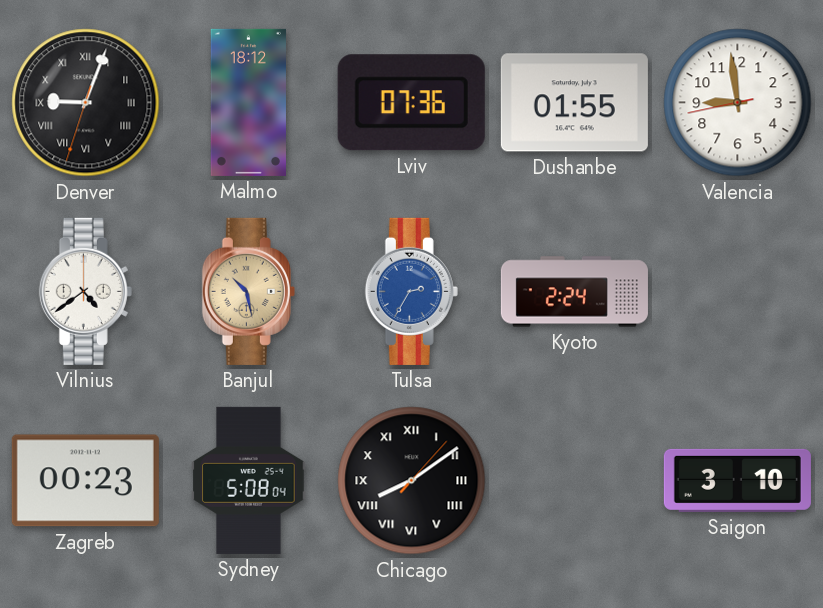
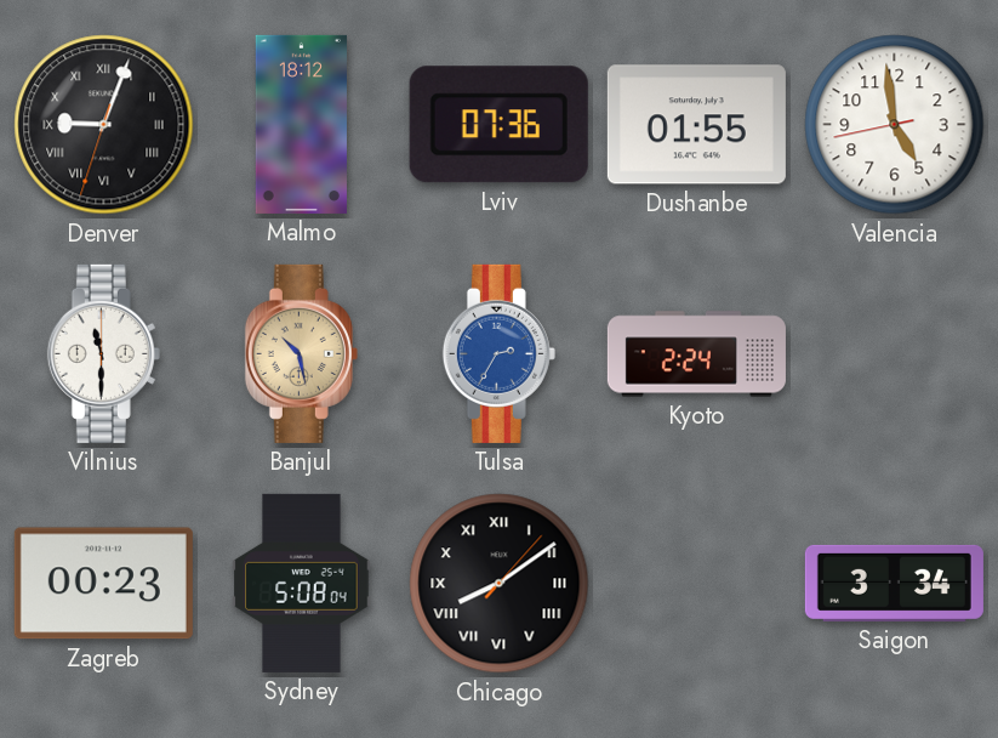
Valencia: 8:58 -> 4:58
Vilnius: 4:39 -> 11:30
Saigon: 3:10 -> 3:34
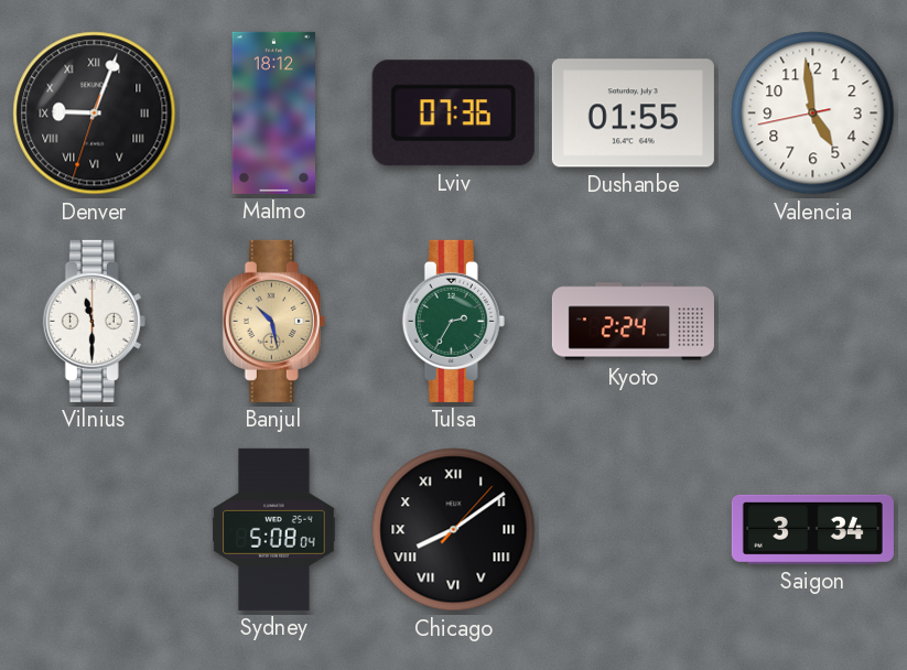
Tulsa dial: blue -> green
Zagreb: 00:23 -> none
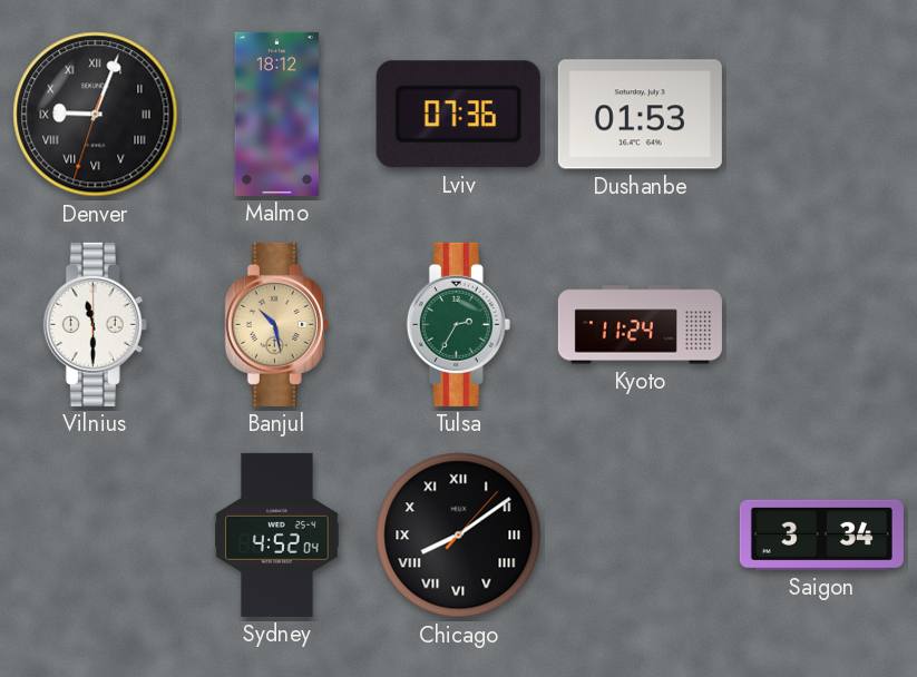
Dushanbe: 01:55 -> 01:53
Valencia: 4:58 -> none
Kyoto: 2:24 -> 11:24
Sydney: 5:08 -> 4:52
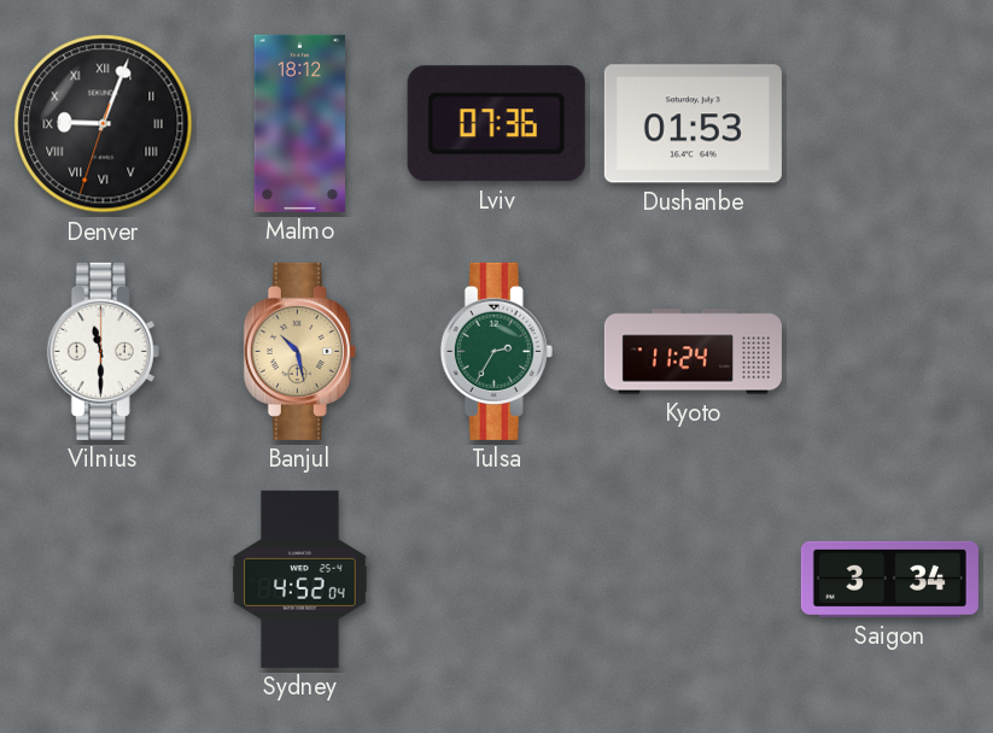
Chicago: 8:09 -> none
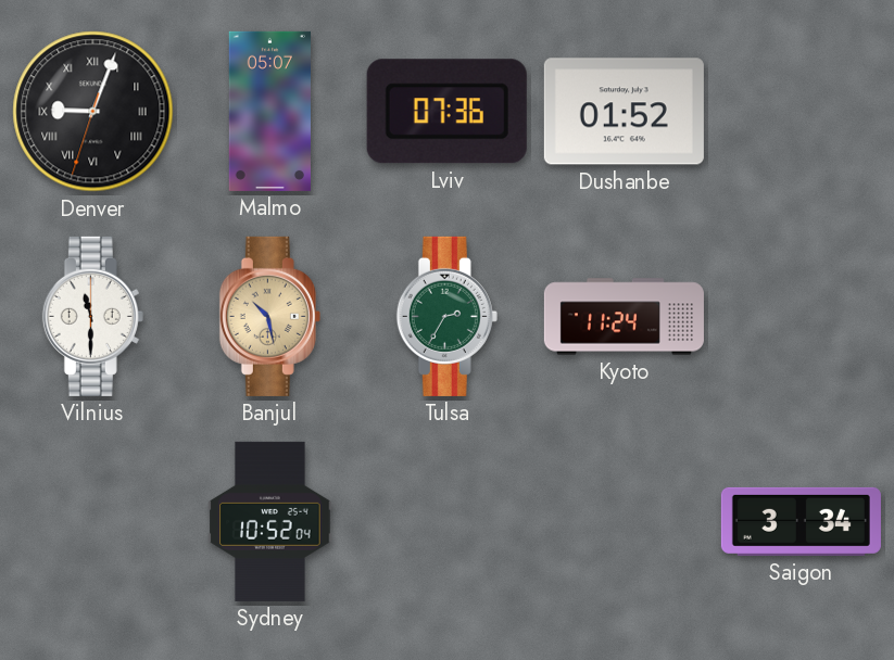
Malmo: 18:12 -> 05:07
Dushanbe: 01:53 -> 01:52
Sydney: 4:52 -> 10:52
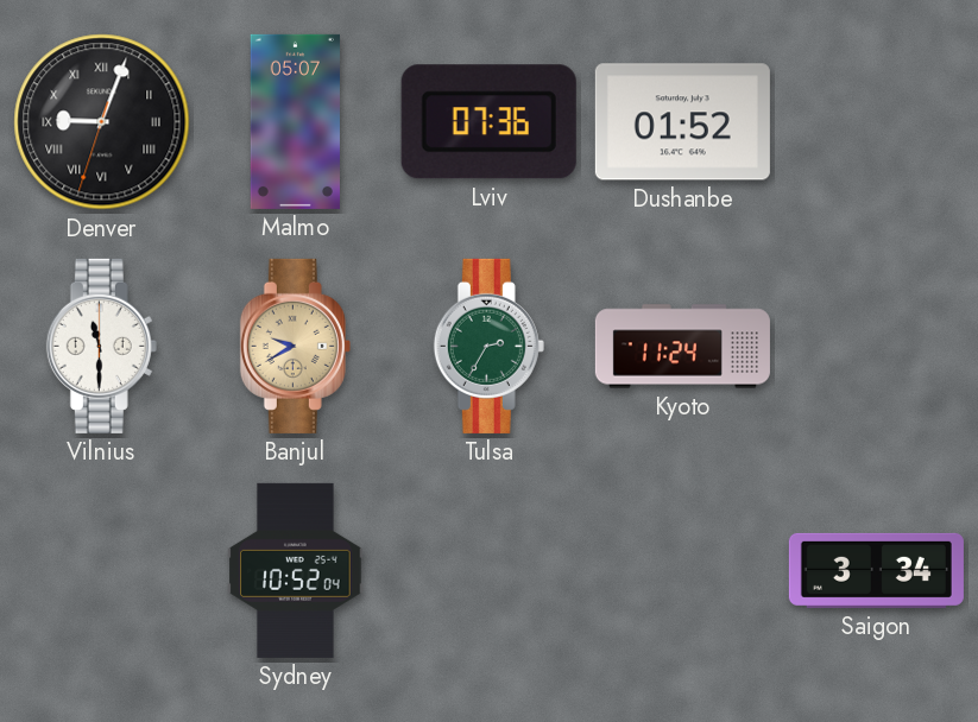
Banjul: 10:28 -> 9:40
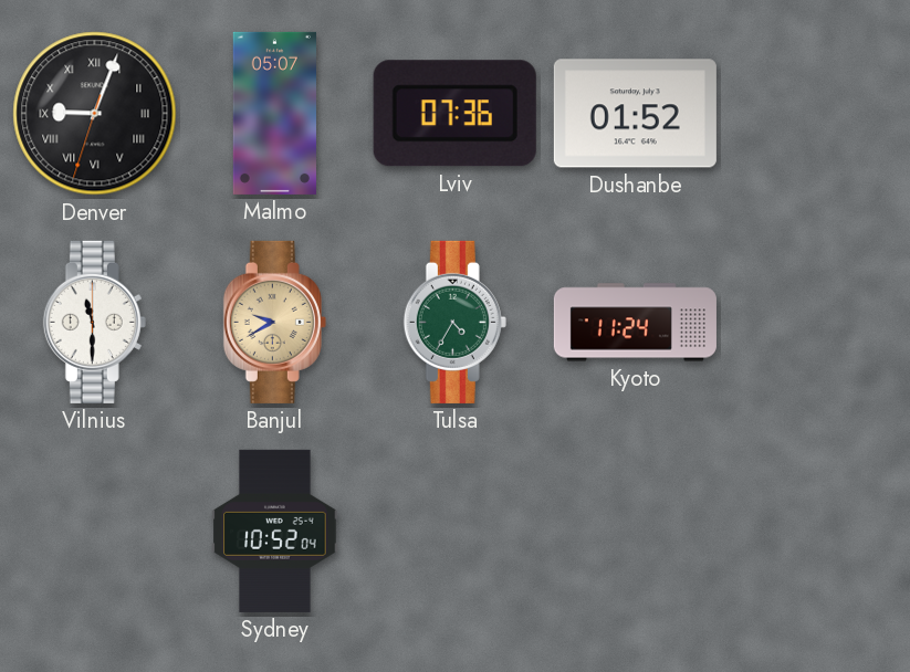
Tulsa: 2:35 -> 4:35
Saigon: 3:34 -> none
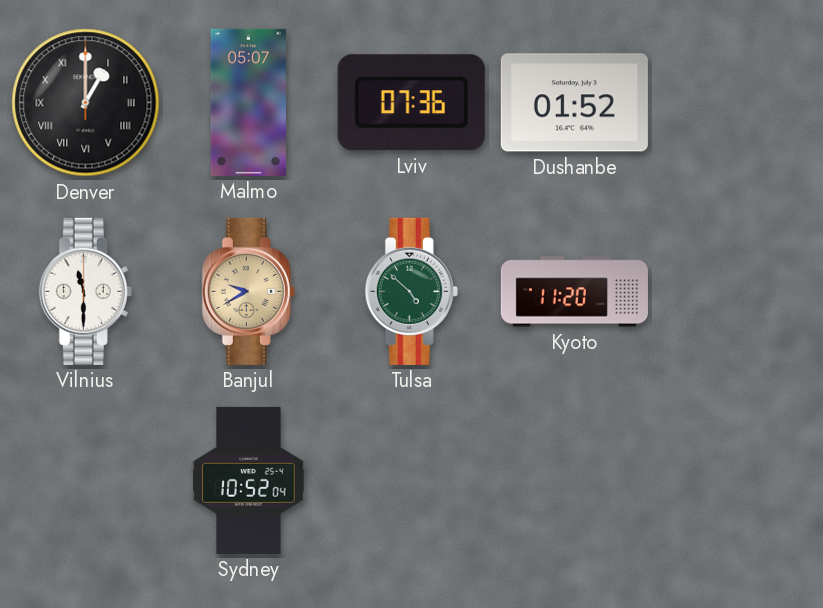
Denver: 9:03 -> 1:00
Tulsa: 4:35 -> 4:52
Kyoto: 11:24 -> 11:20
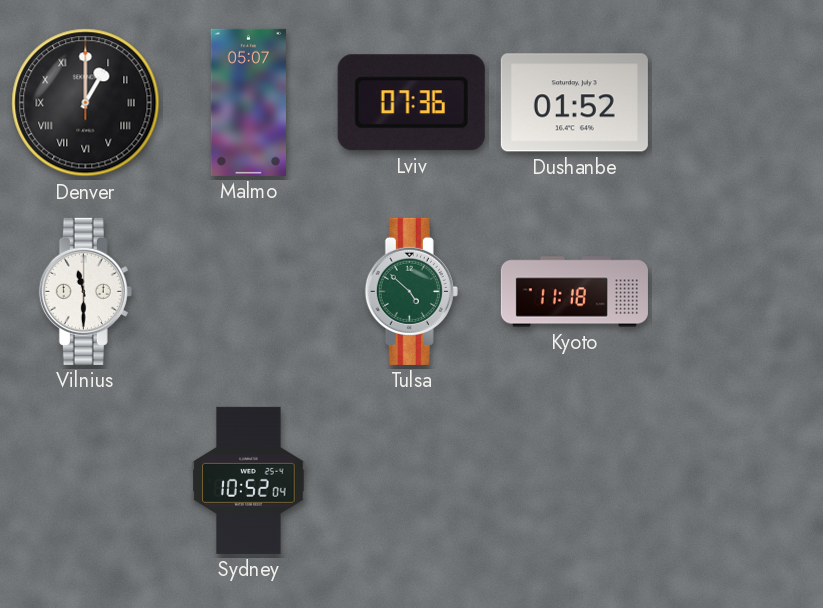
Banjul: 9:40 -> none
Kyoto: 11:20 -> 11:18
